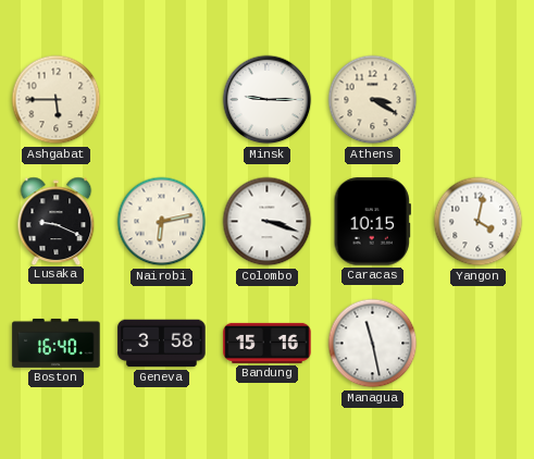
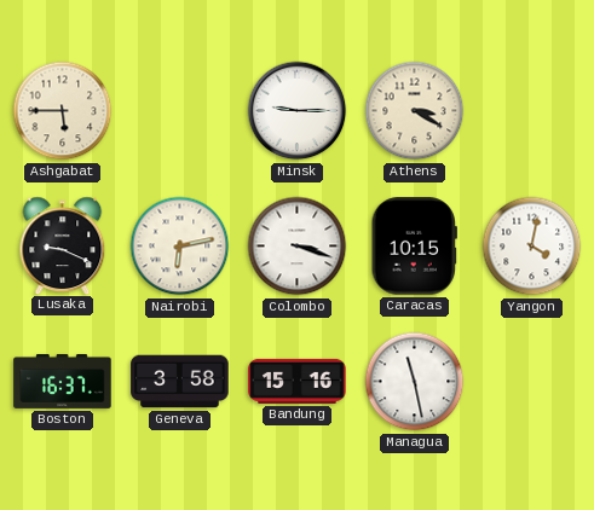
Boston: 16:40 -> 16:37
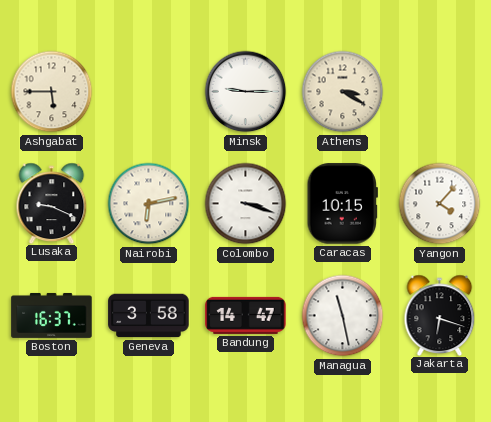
Yangon: 4:02 -> 4:07
Bandung: 15:16 -> 14:47
Jakarta: none -> 6:18
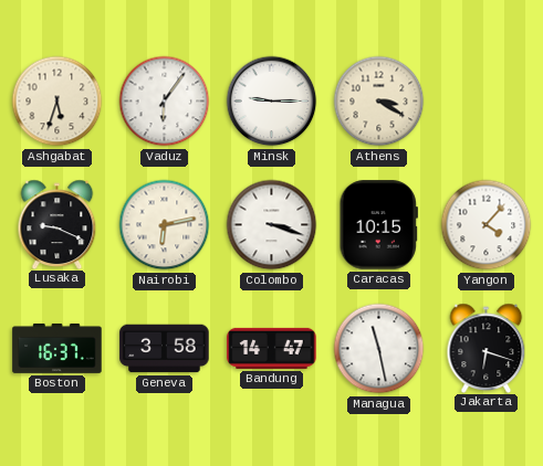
Ashgabat: 5:45 -> 5:33
Vaduz: none -> 6:06
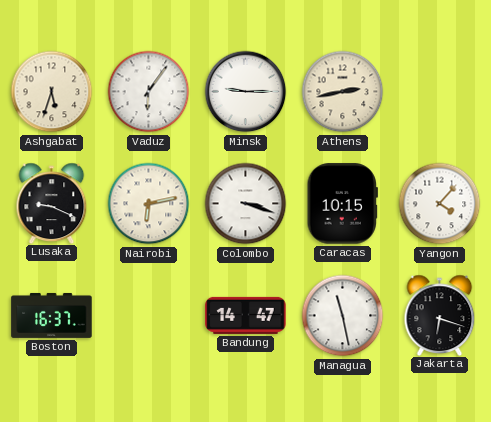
Athens: 3:20 -> 2:43
Geneva: 3:58 -> none
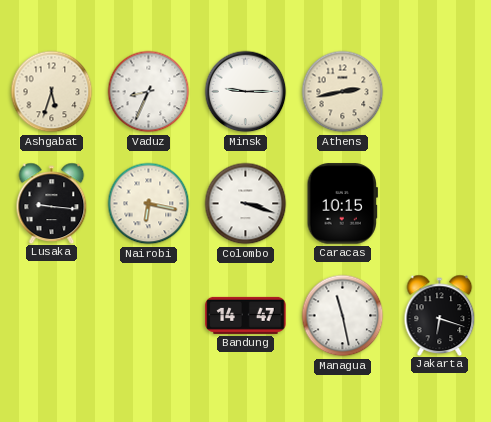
Vaduz: 6:06 -> 8:34
Lusaka: 9:19 -> 9:16
Nairobi: 6:13 -> 6:17
Yangon: 4:07 -> none
Boston: 16:37 -> none
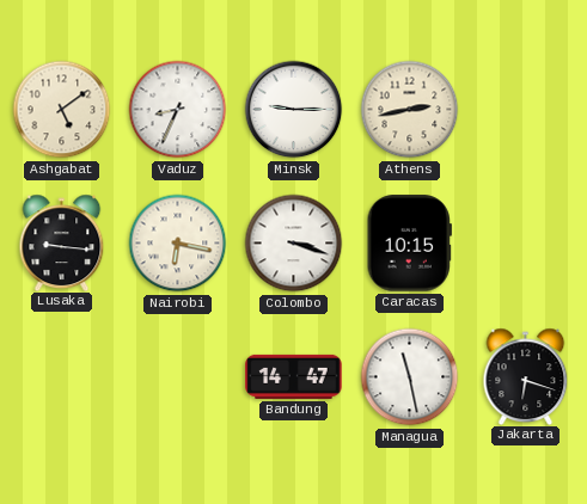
Ashgabat: 5:33 -> 5:09
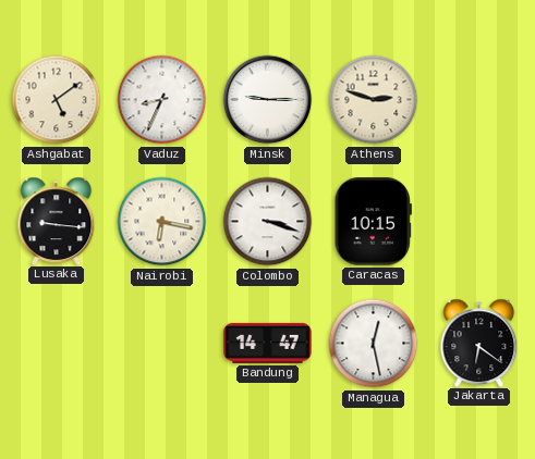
Athens: 2:43 -> 2:48
Managua: 11:28 -> 12:28
Jakarta: 6:18 -> 6:21
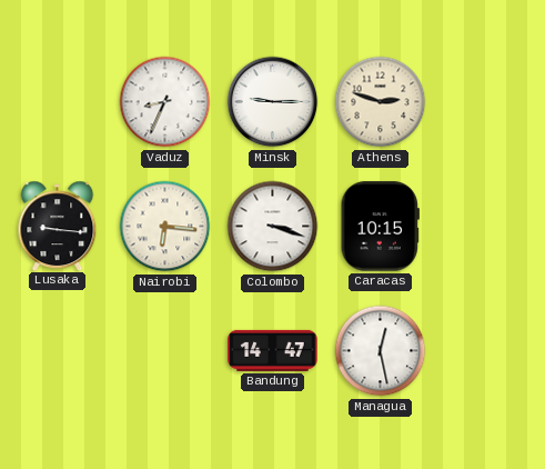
Ashgabat: 5:09 -> none
Nairobi: 6:17 -> 6:16
Jakarta: 6:21 -> none
